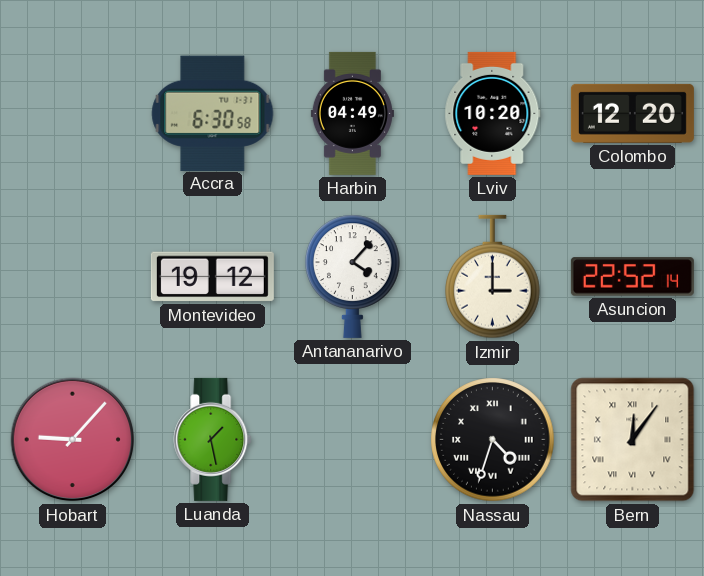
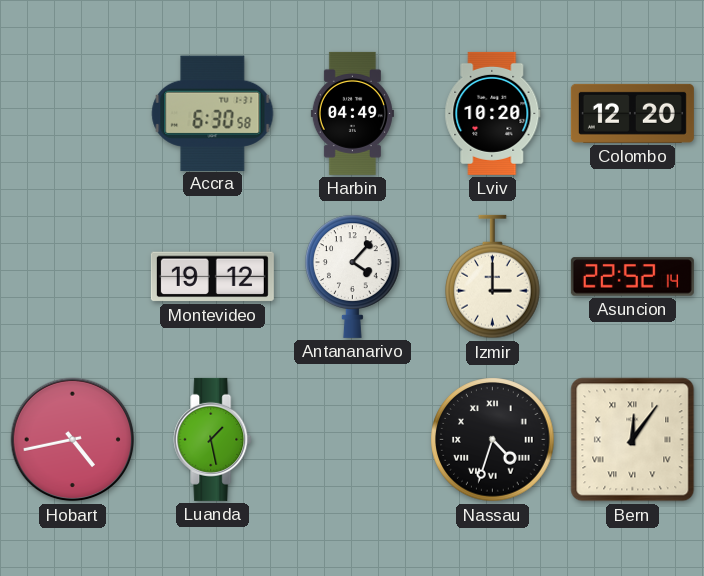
Hobart: 9:07 -> 4:43
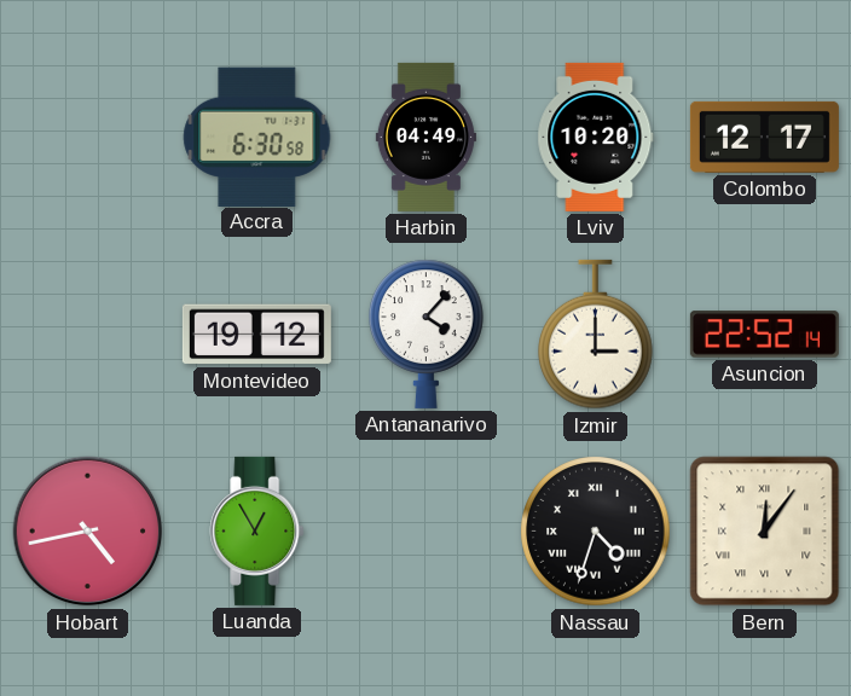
Colombo: 12:20 -> 12:17
Luanda: 1:28 -> 12:55
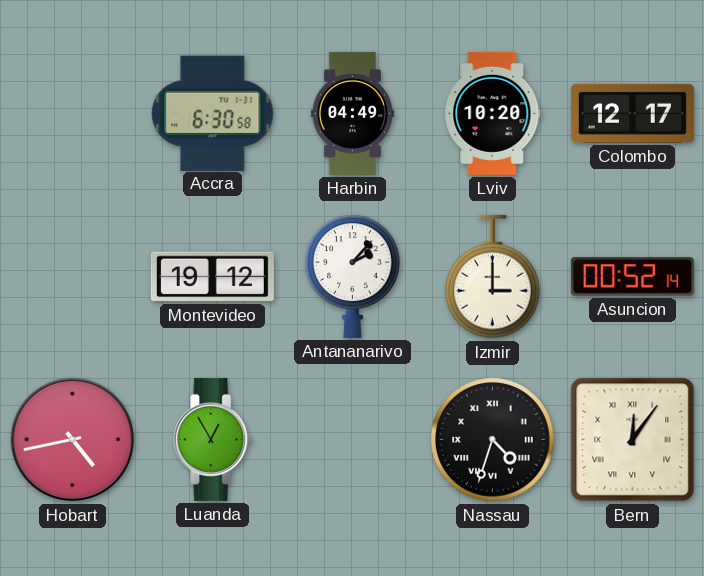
Antananarivo: 4:07 -> 2:07
Asuncion: 22:52 -> 00:52
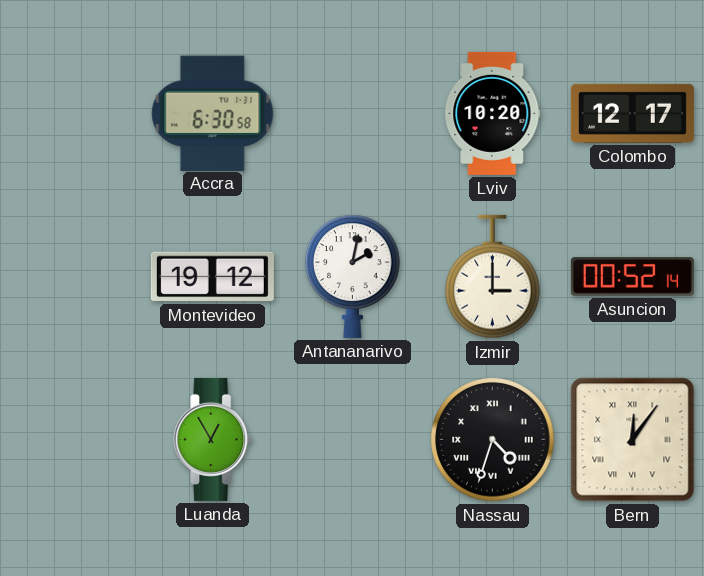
Harbin: 04:49 -> none
Antananarivo: 2:07 -> 2:02
Hobart: 4:43 -> none
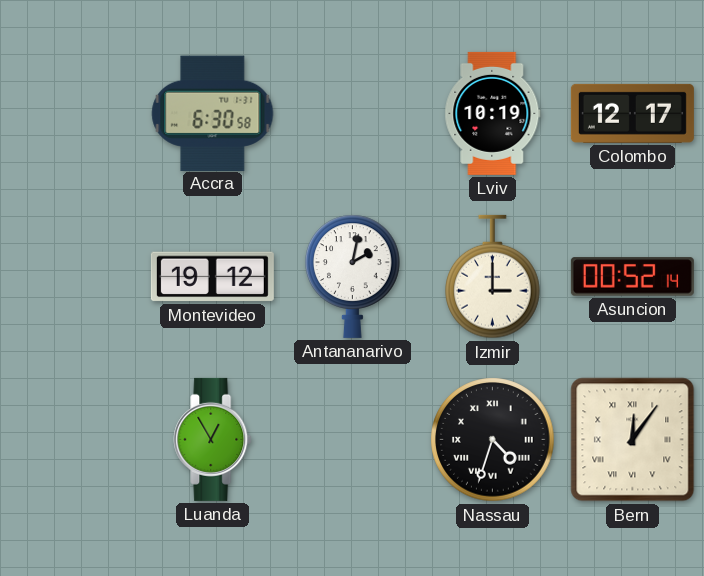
Lviv: 10:20 -> 10:19
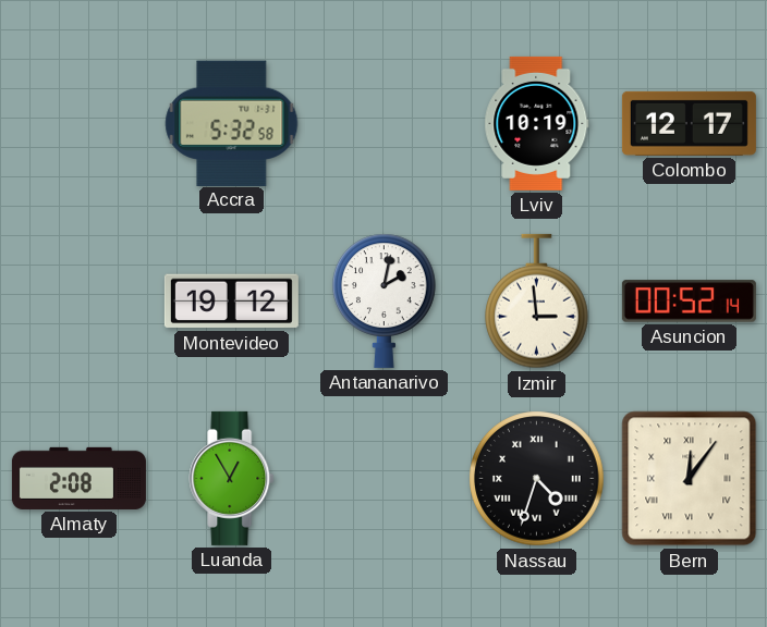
Accra: 6:30 -> 5:32
Izmir: 3:00 -> 2:59
Almaty: none -> 2:08
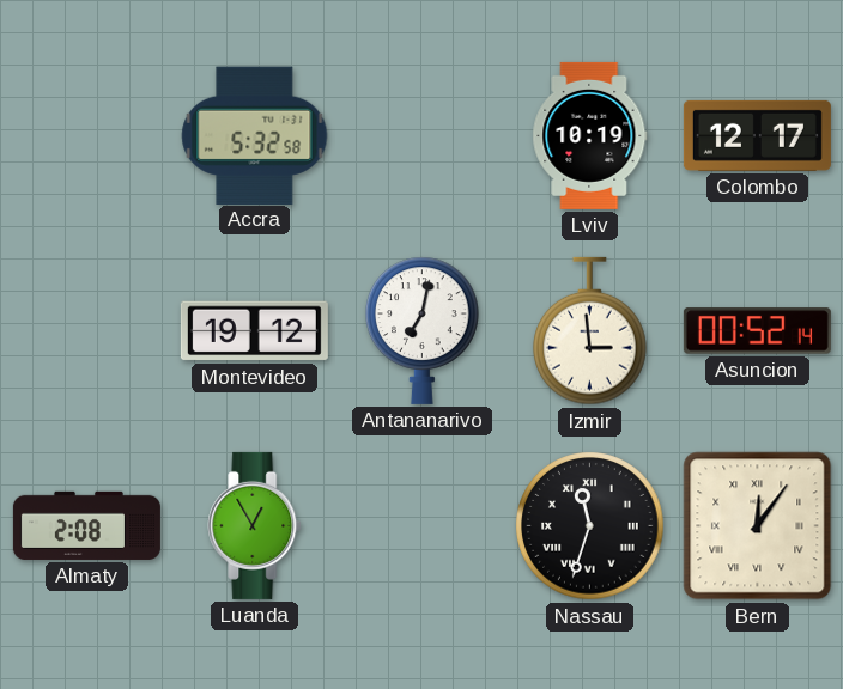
Antananarivo: 2:02 -> 7:02
Nassau: 4:33 -> 11:33
